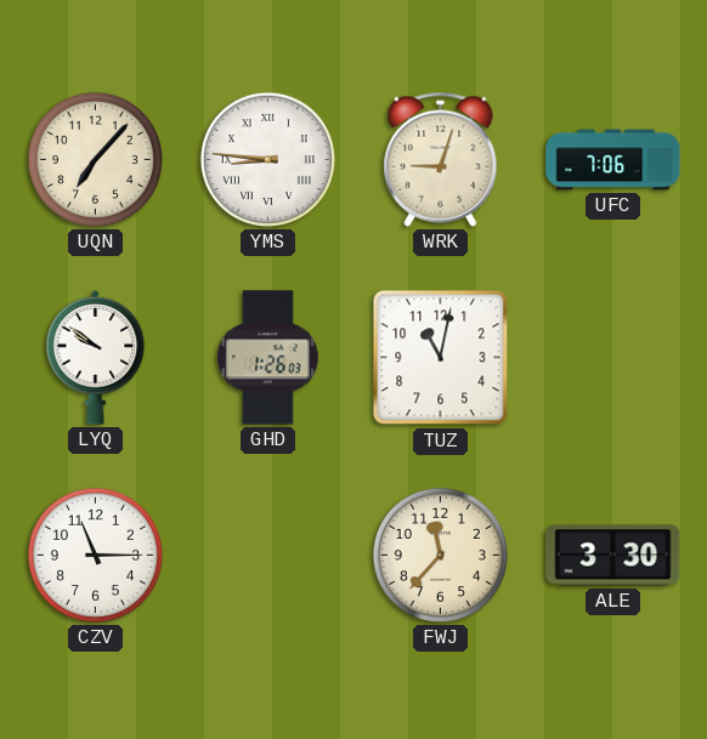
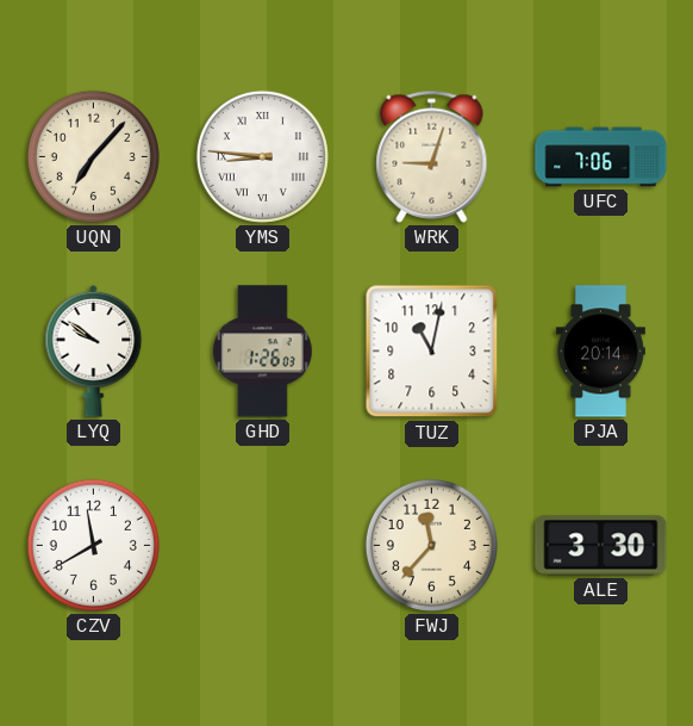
PJA: none -> 20:14
CZV: 11:15 -> 11:40
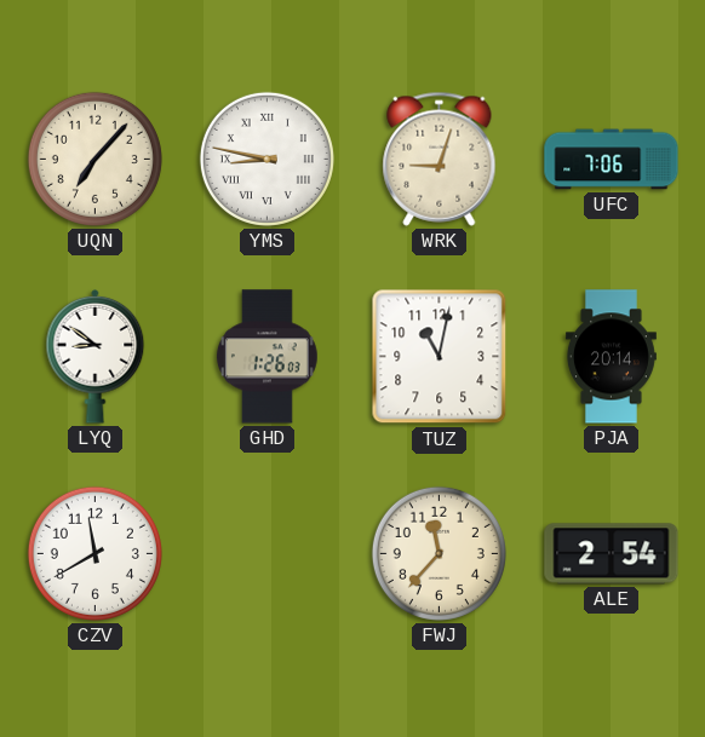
YMS: 8:46 -> 8:47
LYQ: 9:51 -> 8:51
ALE: 3:30 -> 2:54
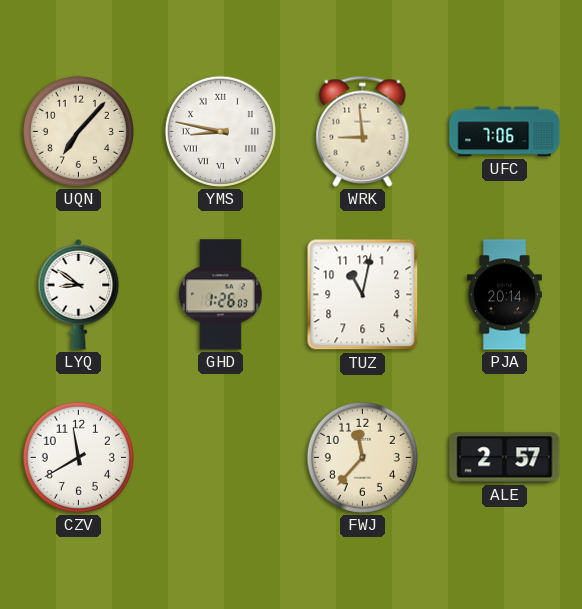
WRK: 9:03 -> 8:59
ALE: 2:54 -> 2:57
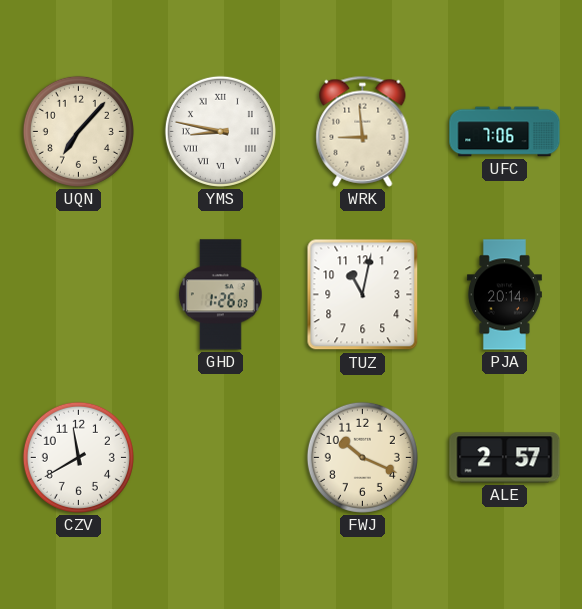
LYQ: 8:51 -> none
FWJ: 11:37 -> 10:19
